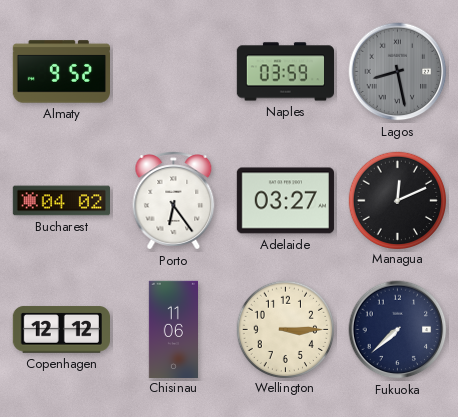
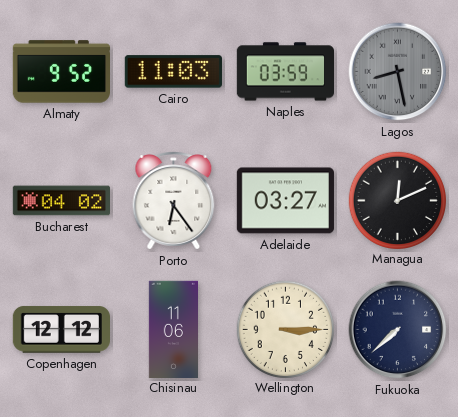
Cairo: none -> 11:03
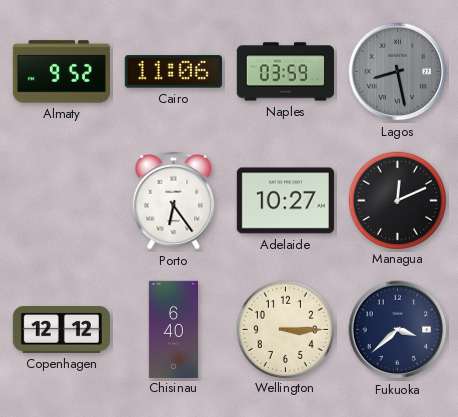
Cairo: 11:03 -> 11:06
Bucharest: 04:02 -> none
Adelaide: 03:27 -> 10:27
Chisinau: 11:06 -> 6:40
Fukuoka: 7:38 -> 3:38
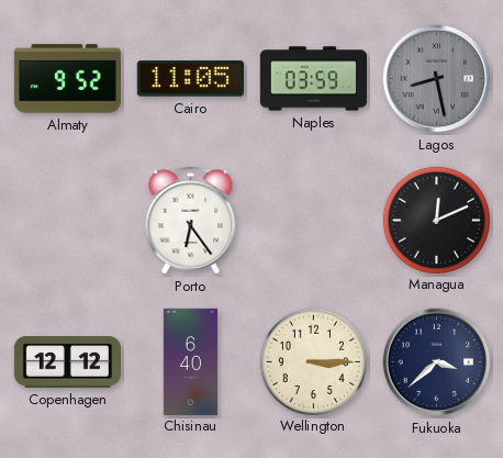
Cairo: 11:06 -> 11:05
Adelaide: 10:27 -> none
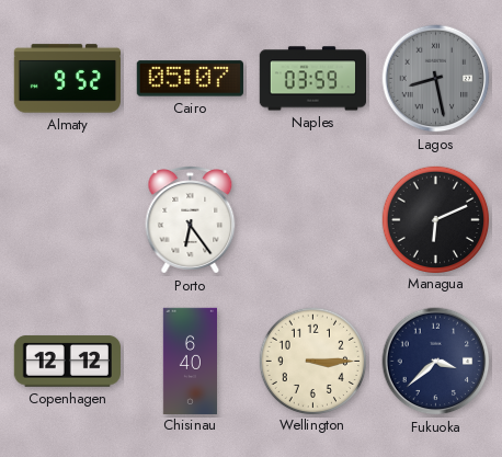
Cairo: 11:05 -> 05:07
Managua: 12:11 -> 6:11
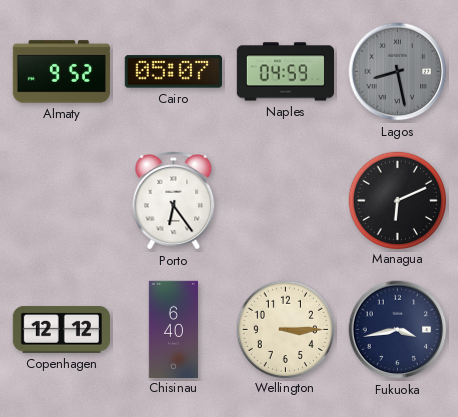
Naples: 03:59 -> 04:59
Fukuoka: 3:38 -> 3:43
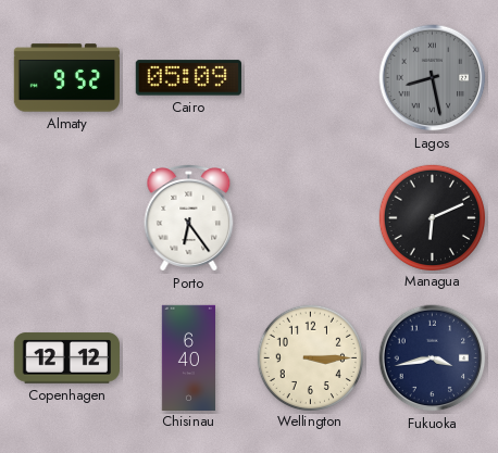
Cairo: 05:07 -> 05:09
Naples: 04:59 -> none
